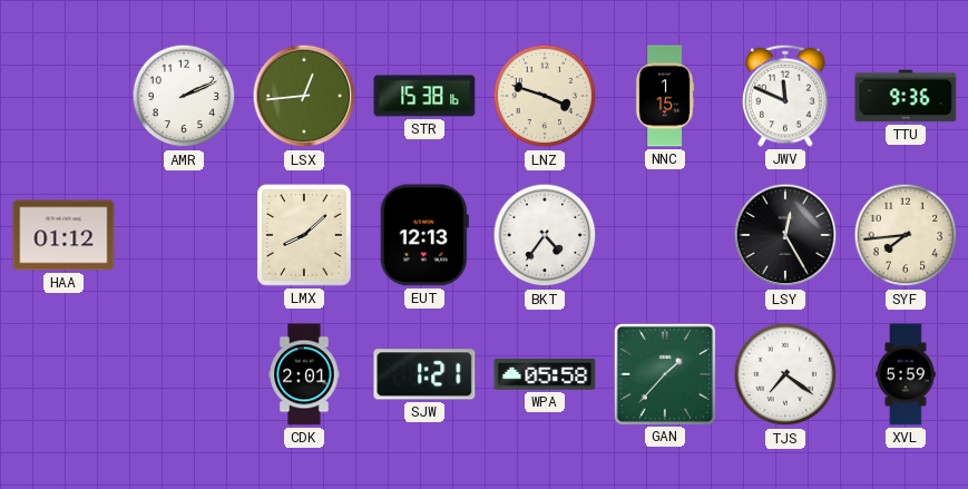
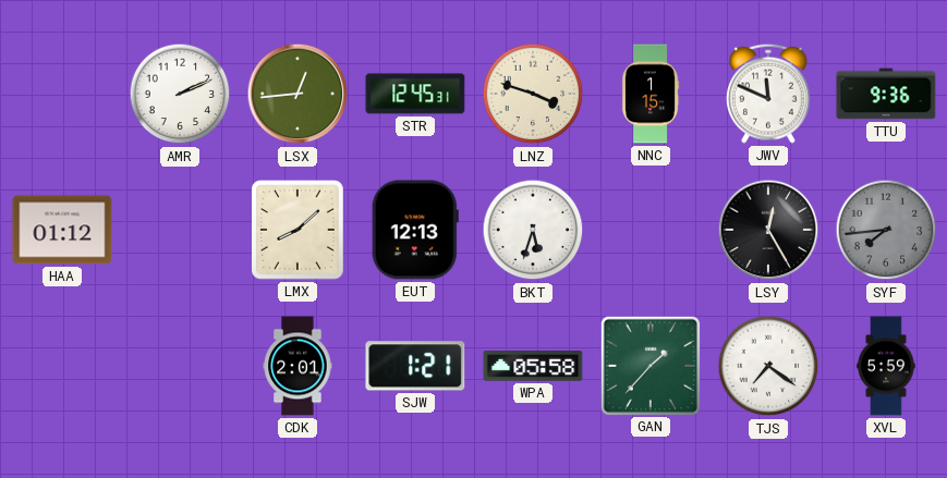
STR: 15:38 -> 12:45
BKT: 4:36 -> 5:33
SYF dial: cream -> grey
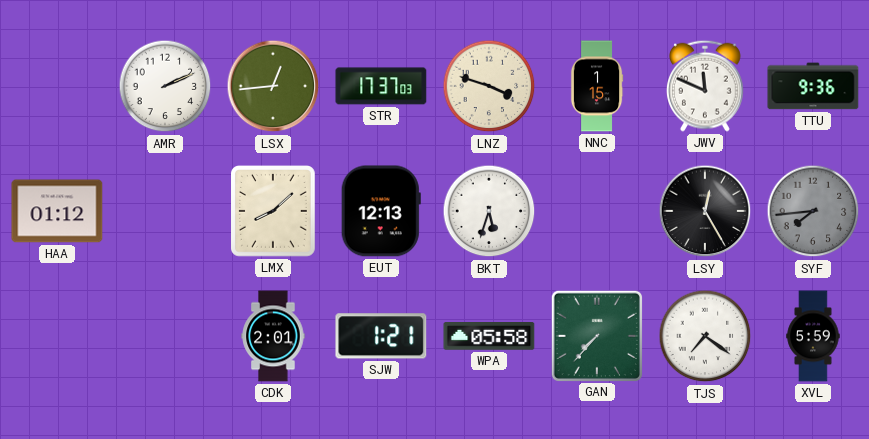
STR: 12:45 -> 17:37
GAN: 1:37 -> 7:37
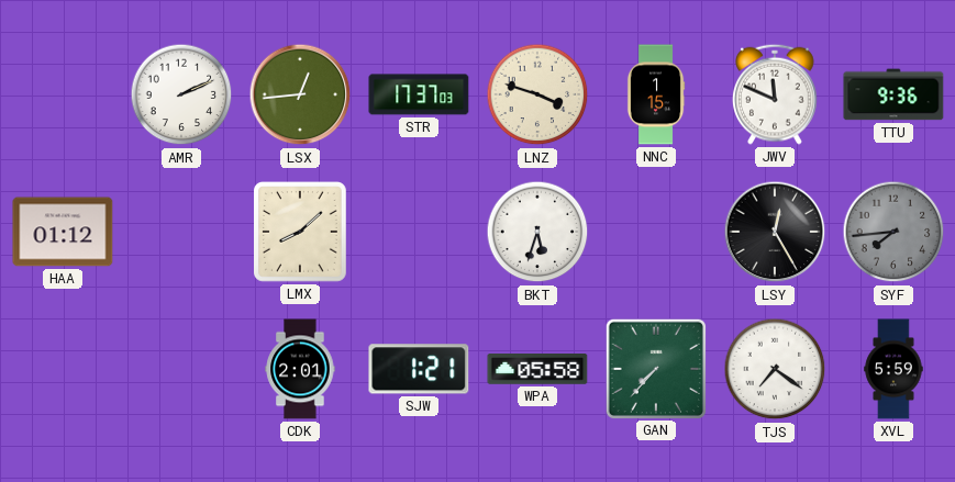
EUT: 12:13 -> none
